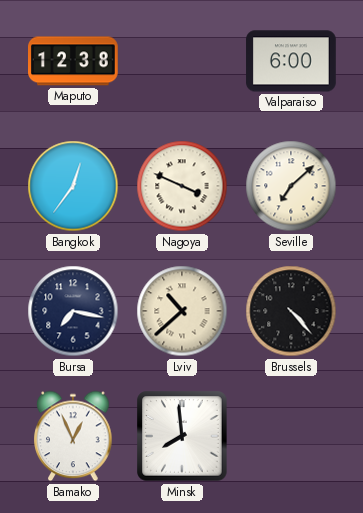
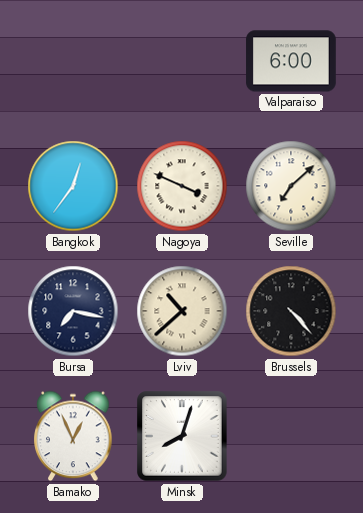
Maputo: 12:38 -> none
Minsk: 7:59 -> 8:03
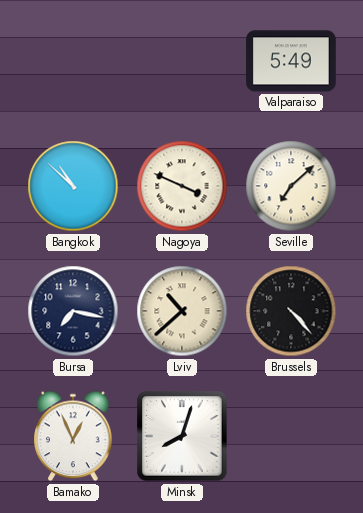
Valparaiso: 6:00 -> 5:49
Bangkok: 12:36 -> 10:52
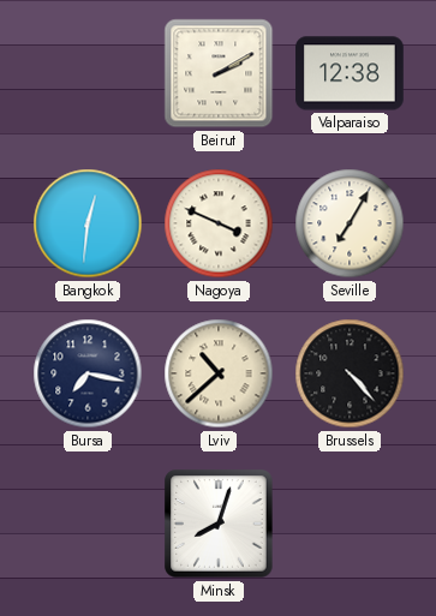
Beirut: none -> 2:10
Valparaiso: 5:49 -> 12:38
Bangkok: 10:52 -> 12:31
Seville: 7:08 -> 7:05
Bamako: 12:56 -> none
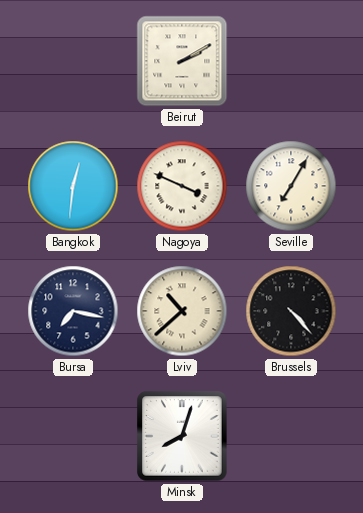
Valparaiso: 12:38 -> none
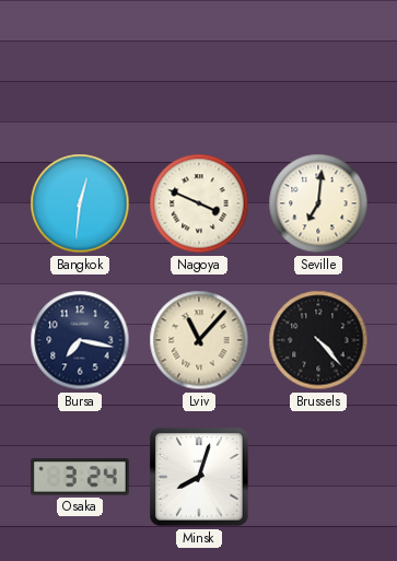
Beirut: 2:10 -> none
Seville: 7:05 -> 7:01
Lviv: 10:38 -> 11:07
Osaka: none -> 3:24
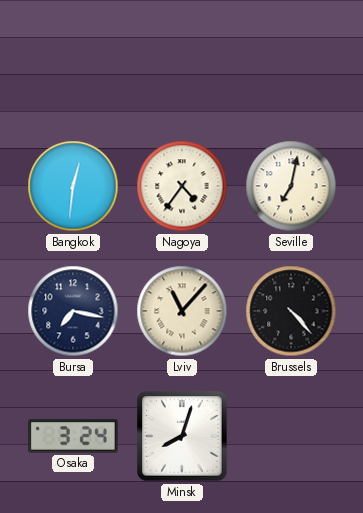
Nagoya: 3:49 -> 4:36
Seville: 7:01 -> 7:02
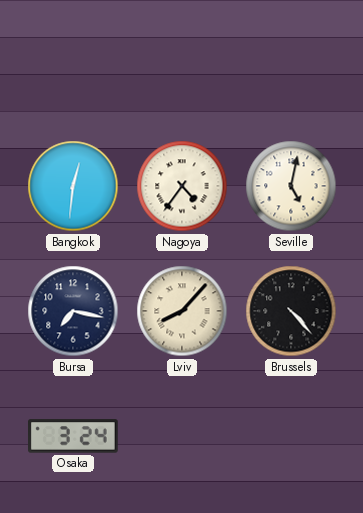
Seville: 7:02 -> 5:02
Lviv: 11:07 -> 8:07
Minsk: 8:03 -> none
